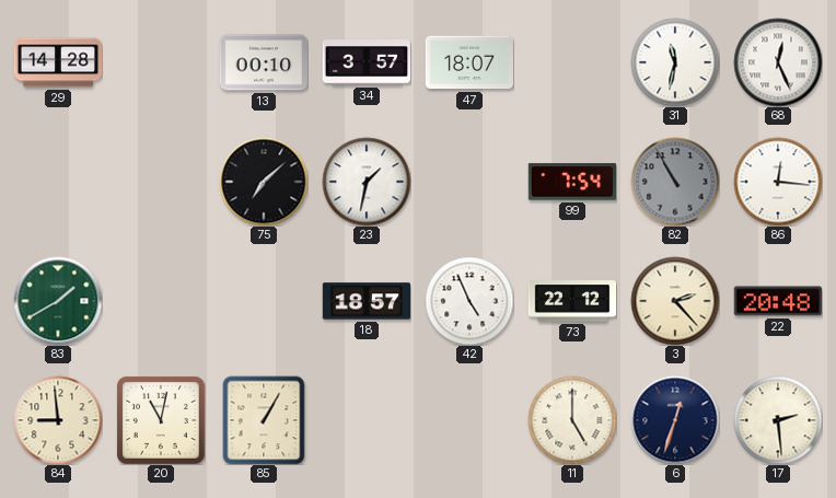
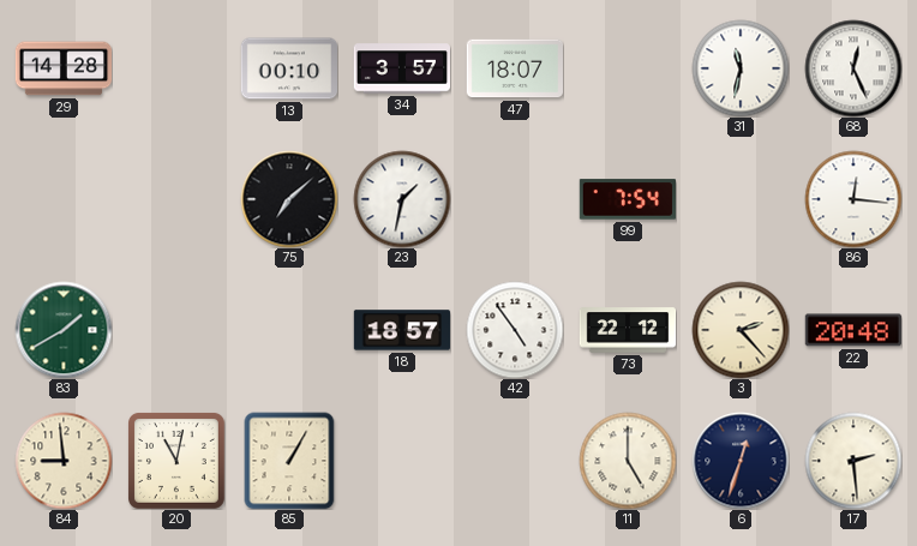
82: 10:55 -> none
42: 4:56 -> 4:54
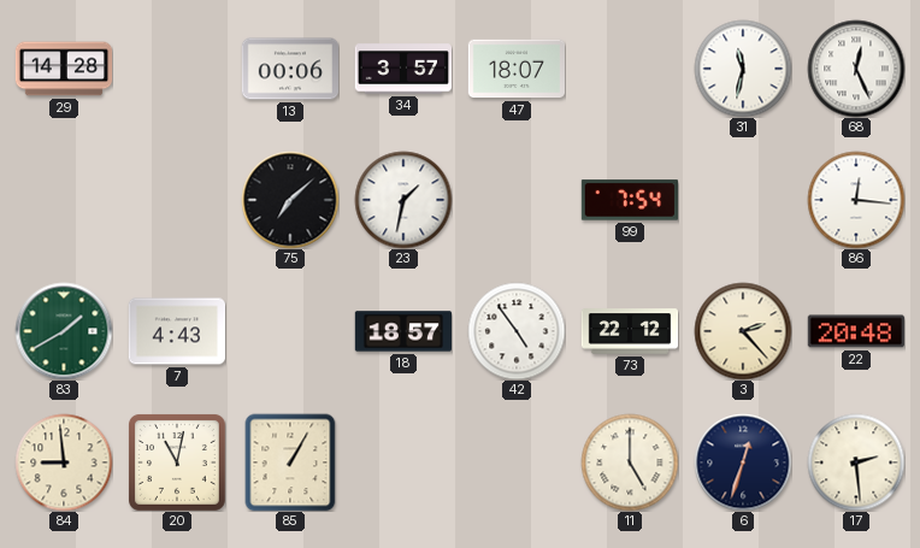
13: 00:10 -> 00:06
7: none -> 4:43
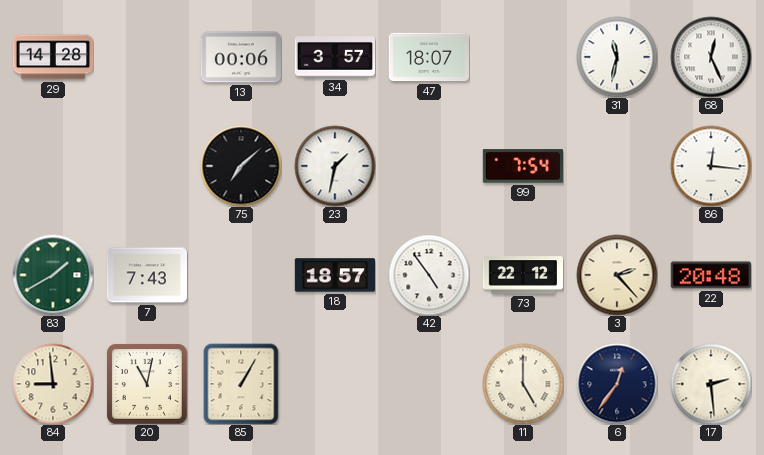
7: 4:43 -> 7:43
6: 12:33 -> 12:36
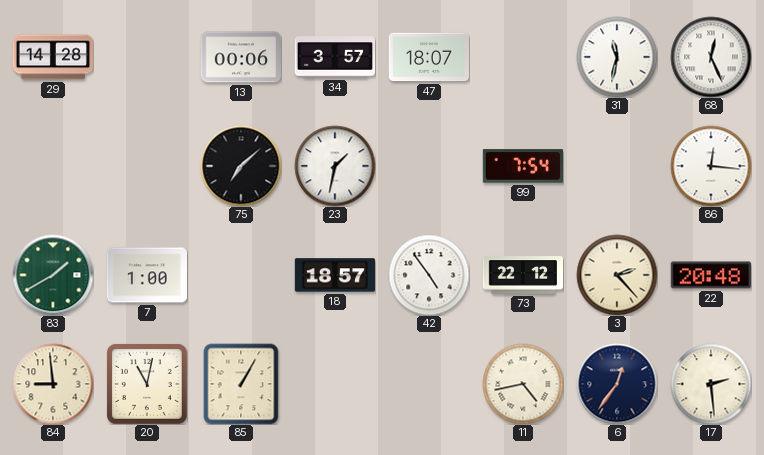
7: 7:43 -> 1:00
11: 5:00 -> 4:43
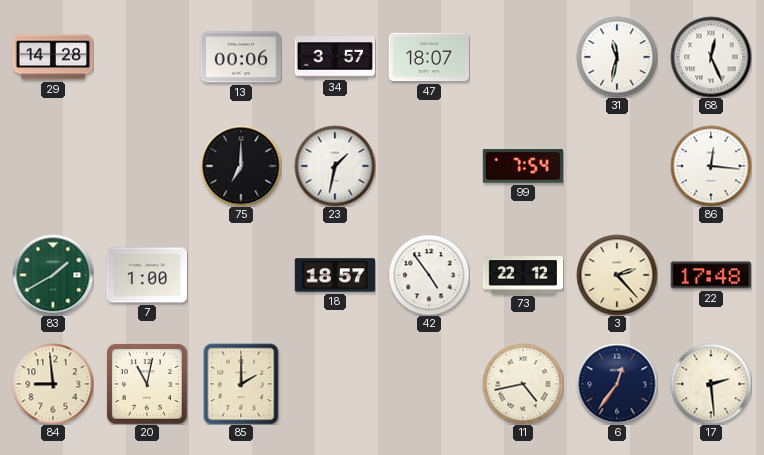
75: 7:08 -> 7:00
22: 20:48 -> 17:48
85: 1:05 -> 2:00
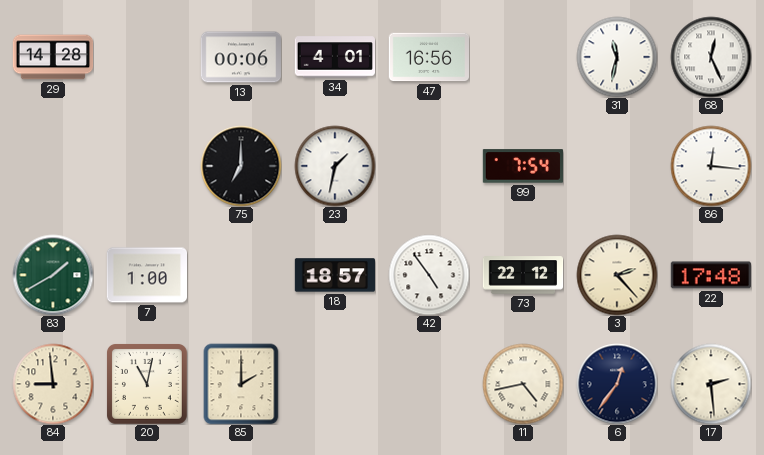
34: 3:57 -> 4:01
47: 18:07 -> 16:56
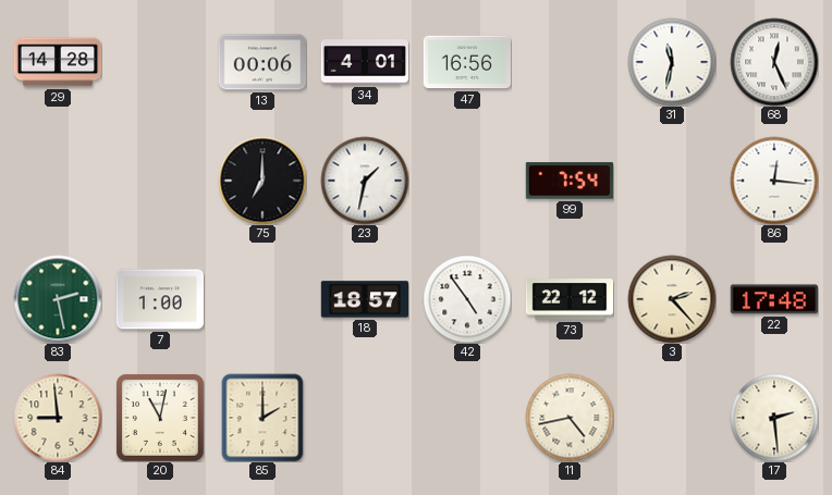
83: 1:40 -> 2:28
6: 12:36 -> none
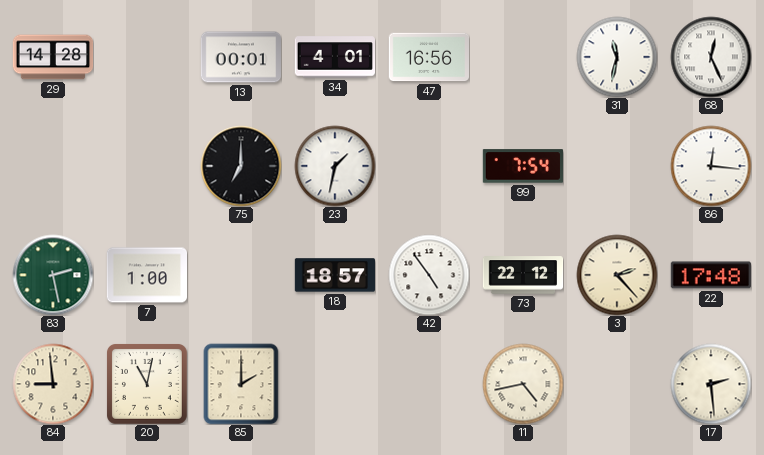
13: 00:06 -> 00:01
